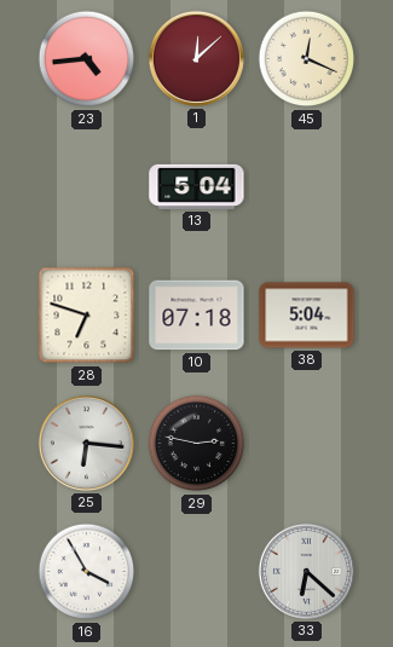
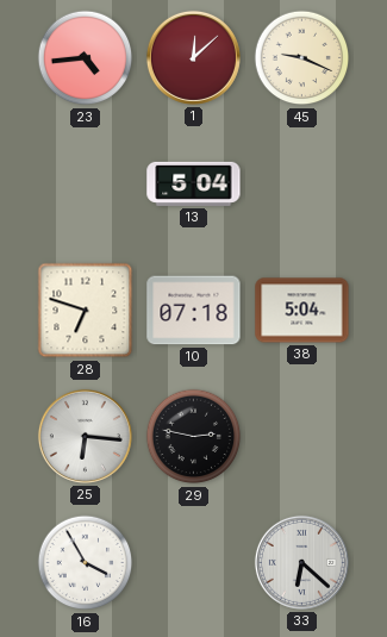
45: 12:19 -> 9:19
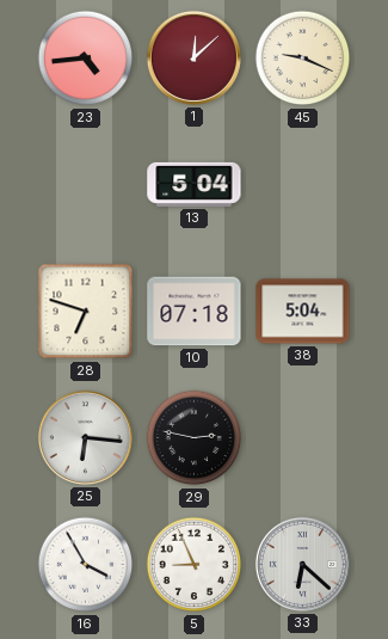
5: none -> 8:56
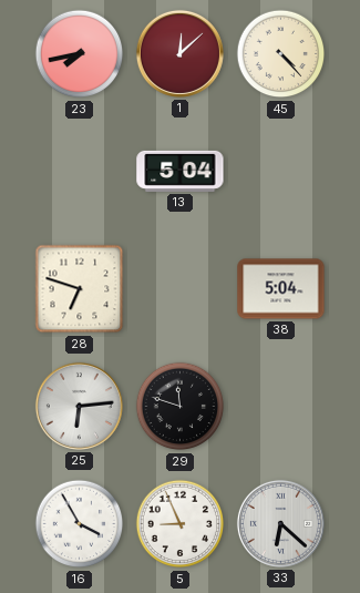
23: 4:44 -> 7:43
45: 9:19 -> 4:23
10: 07:18 -> none
25: 6:16 -> 6:14
29: 2:47 -> 11:48
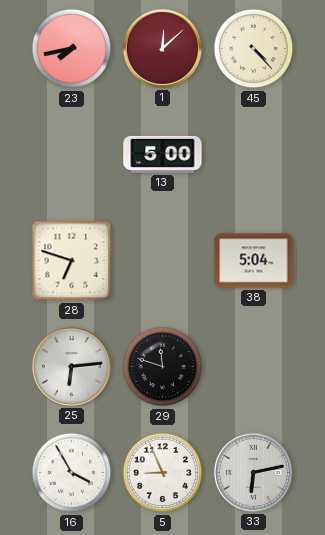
13: 5:04 -> 5:00
33: 6:22 -> 6:13
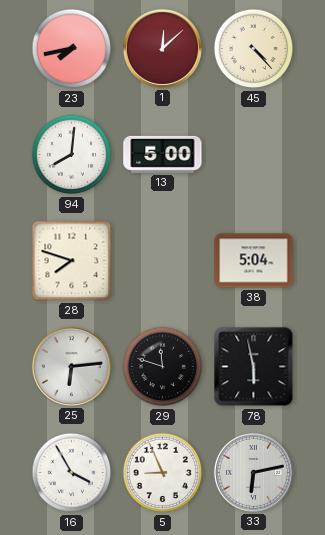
94: none -> 8:01
28: 6:48 -> 7:48
78: none -> 5:58
